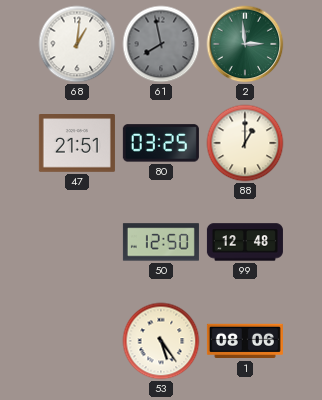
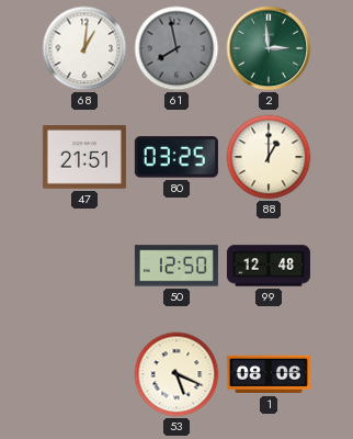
53: 5:24 -> 5:19
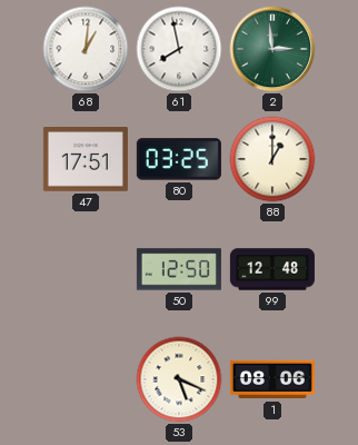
61 dial: grey -> white
47: 21:51 -> 17:51
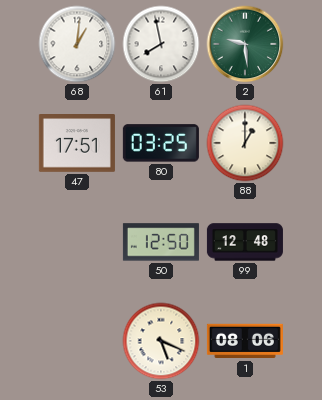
2: 2:59 -> 9:29
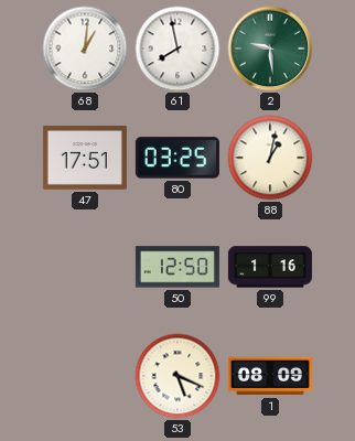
88: 1:00 -> 1:02
99: 12:48 -> 1:16
1: 08:06 -> 08:09
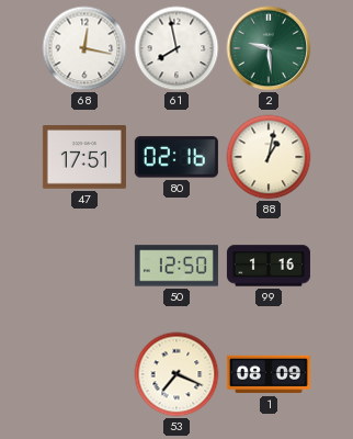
68: 1:01 -> 12:17
80: 03:25 -> 02:16
53: 5:19 -> 7:19
